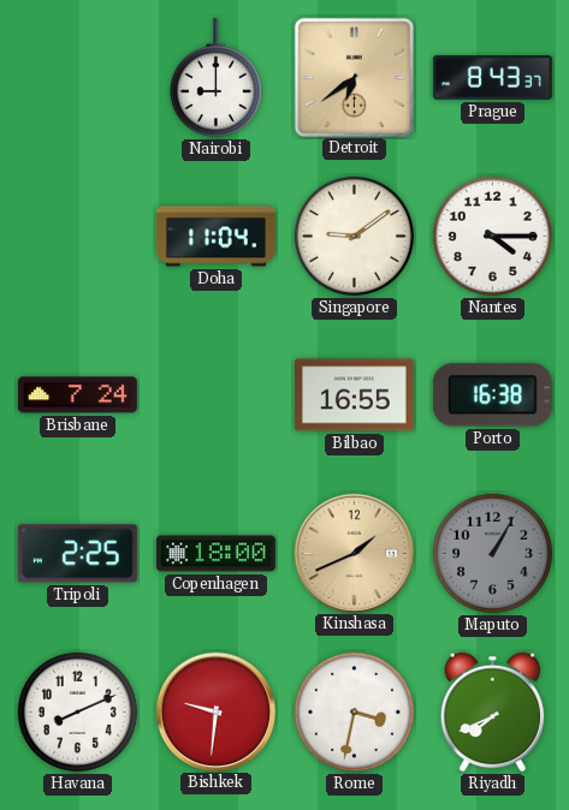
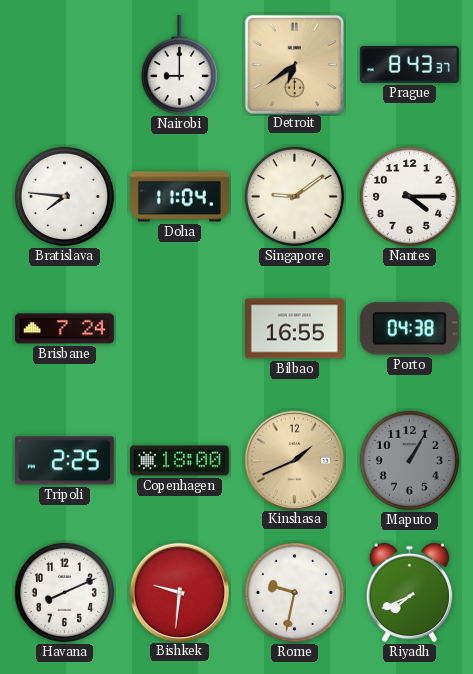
Bratislava: none -> 7:46
Porto: 16:38 -> 04:38
Rome: 3:32 -> 9:32
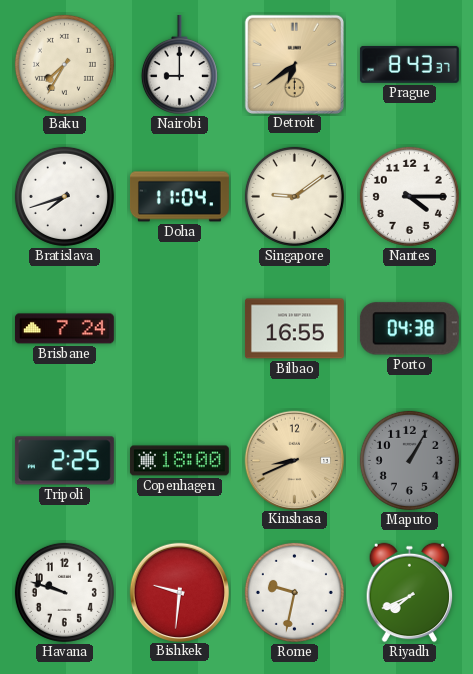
Baku: none -> 7:35
Bratislava: 7:46 -> 7:42
Kinshasa: 1:41 -> 8:41
Havana: 8:11 -> 9:48
